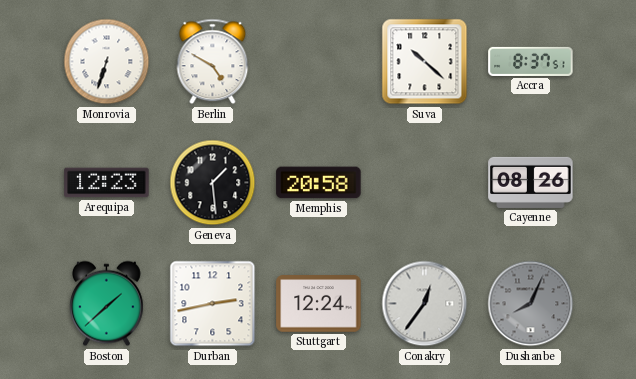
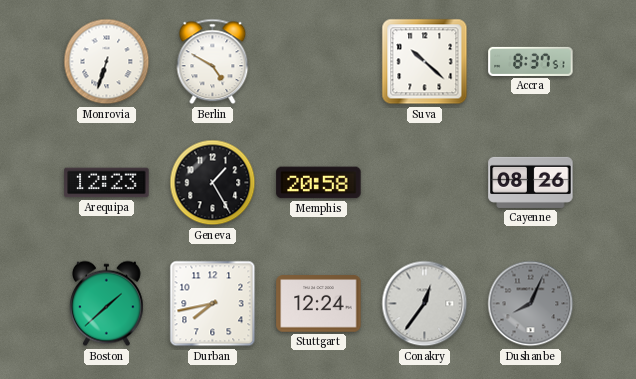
Geneva: 1:29 -> 1:25
Durban: 2:43 -> 7:43
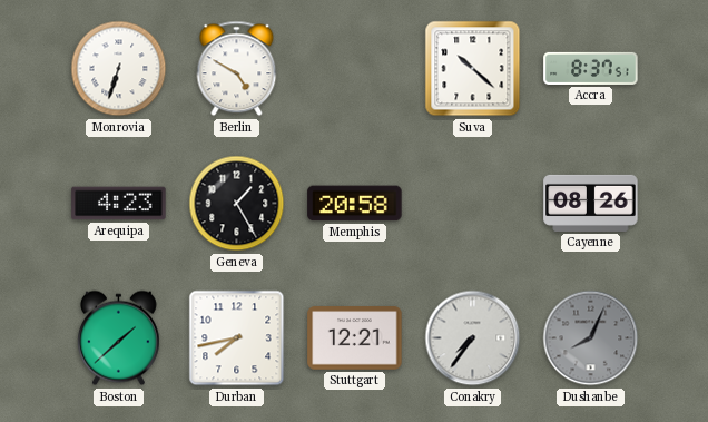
Arequipa: 12:23 -> 4:23
Stuttgart: 12:24 -> 12:21
Conakry: 12:36 -> 7:36
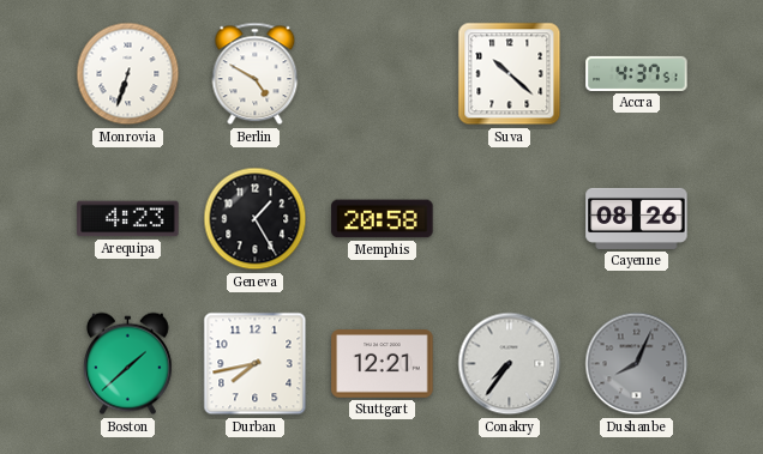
Accra: 8:37 -> 4:37
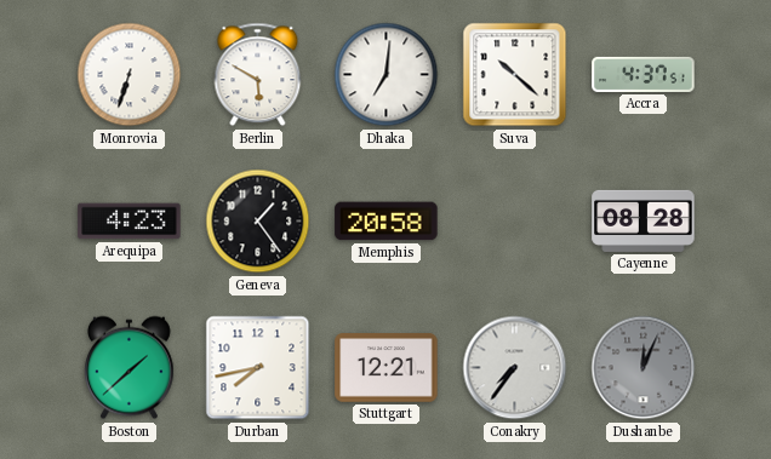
Berlin: 4:50 -> 5:50
Dhaka: none -> 7:01
Geneva: 1:25 -> 1:24
Cayenne: 08:26 -> 08:28
Dushanbe: 8:04 -> 12:04
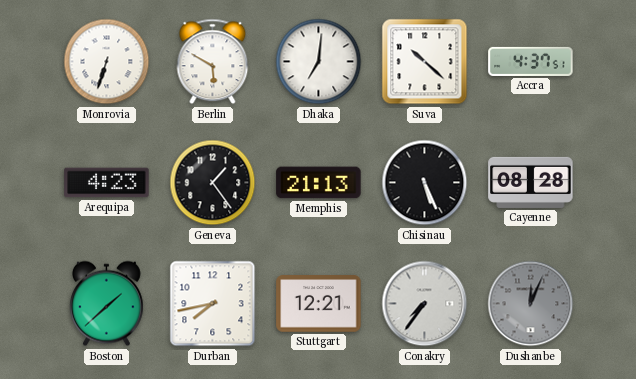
Memphis: 20:58 -> 21:13
Chisinau: none -> 5:26
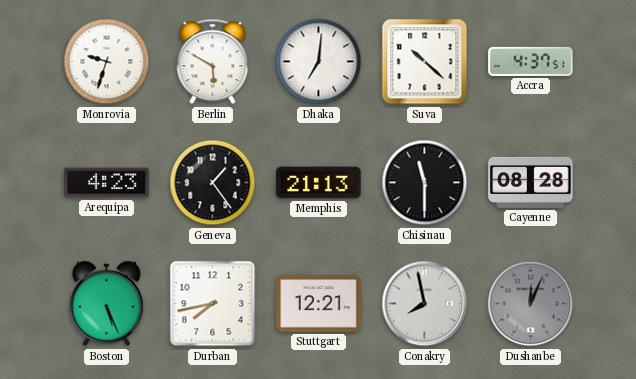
Monrovia: 6:33 -> 9:33
Chisinau: 5:26 -> 11:30
Boston: 1:38 -> 5:26
Conakry: 7:36 -> 7:58
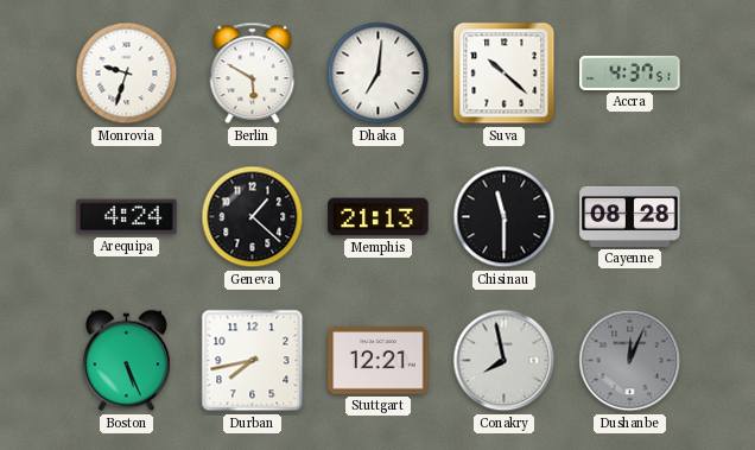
Arequipa: 4:23 -> 4:24
Geneva: 1:24 -> 1:22
